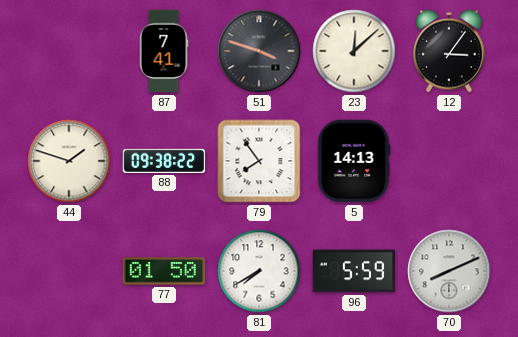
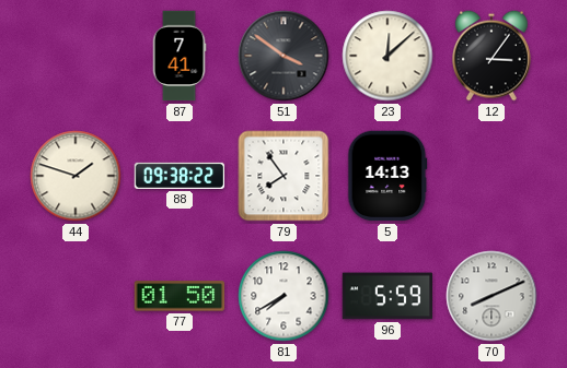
51: 3:48 -> 3:51
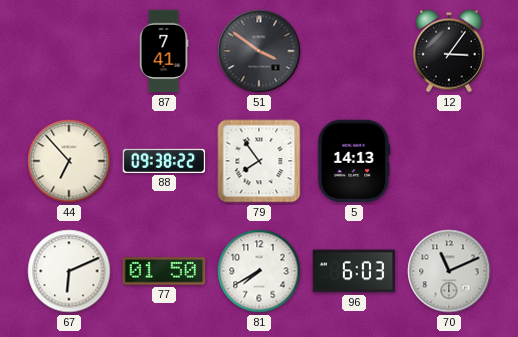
23: 12:08 -> none
44: 1:48 -> 6:53
67: none -> 6:11
96: 5:59 -> 6:03
70: 8:11 -> 11:11
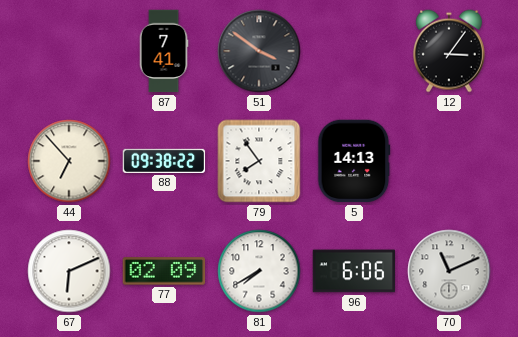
77: 01:50 -> 02:09
96: 6:03 -> 6:06
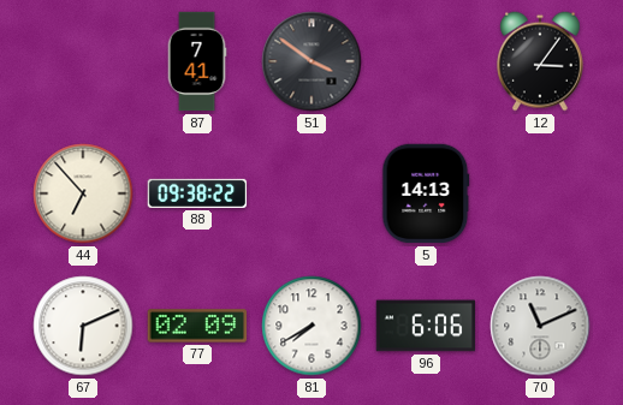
79: 7:54 -> none
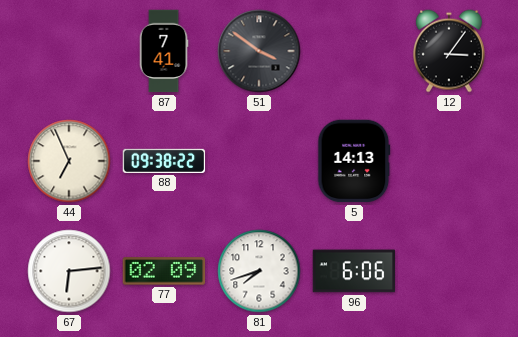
44: 6:53 -> 6:56
67: 6:11 -> 6:14
81: 7:40 -> 7:42
70: 11:11 -> none
